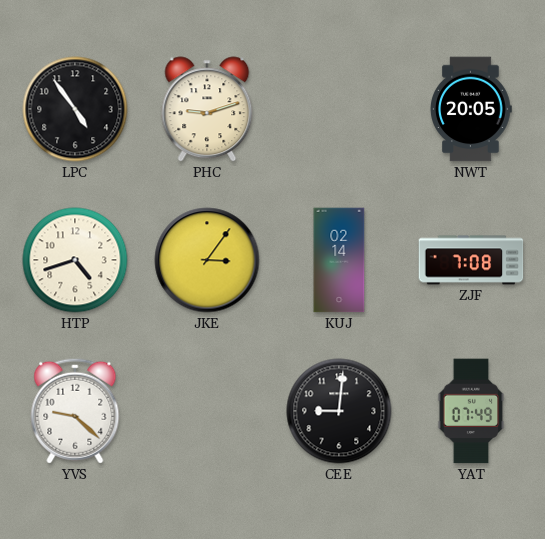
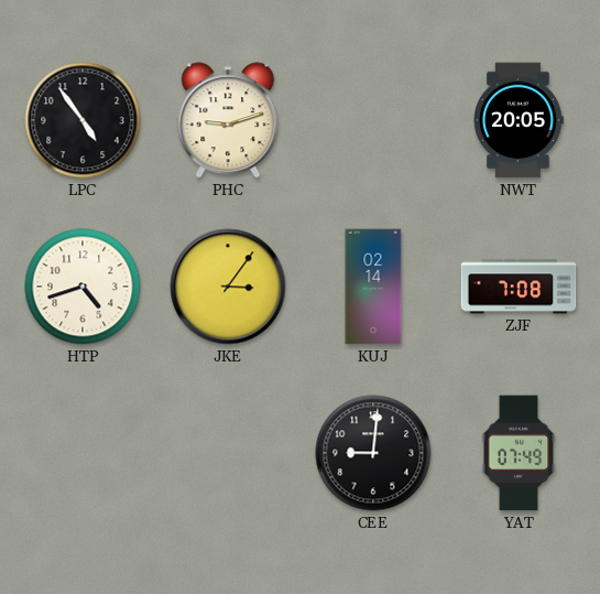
YVS: 9:22 -> none
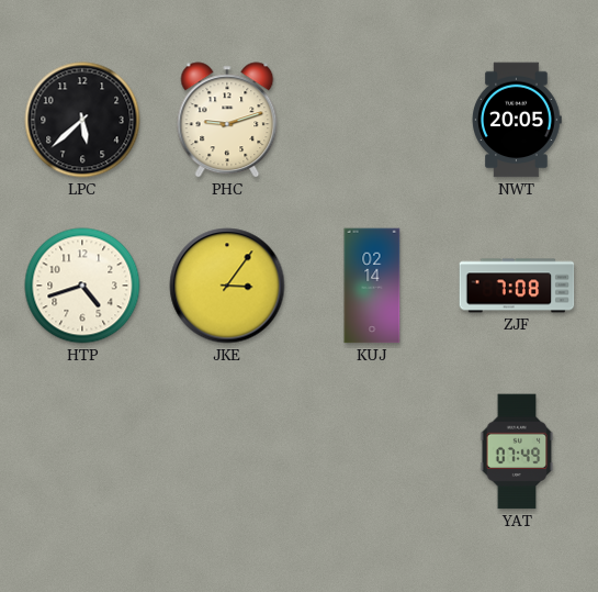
LPC: 4:54 -> 5:38
CEE: 9:01 -> none
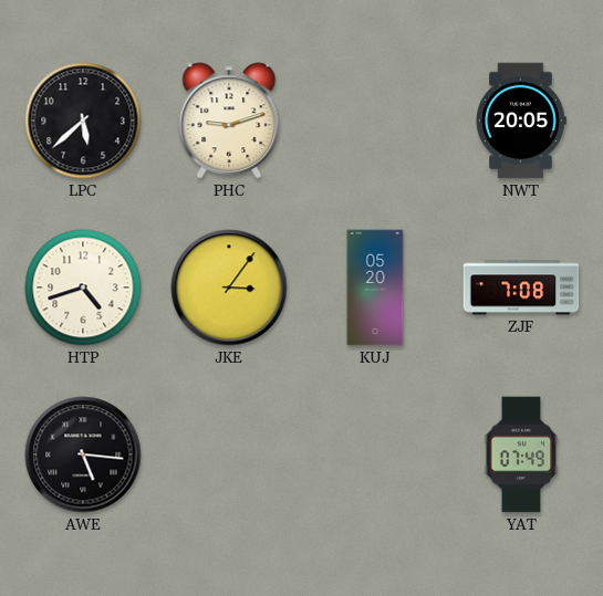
KUJ: 02:14 -> 05:20
AWE: none -> 5:16
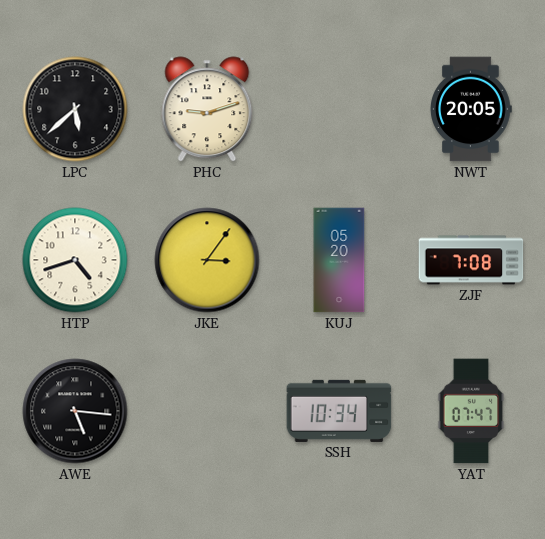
SSH: none -> 10:34
YAT: 07:49 -> 07:47
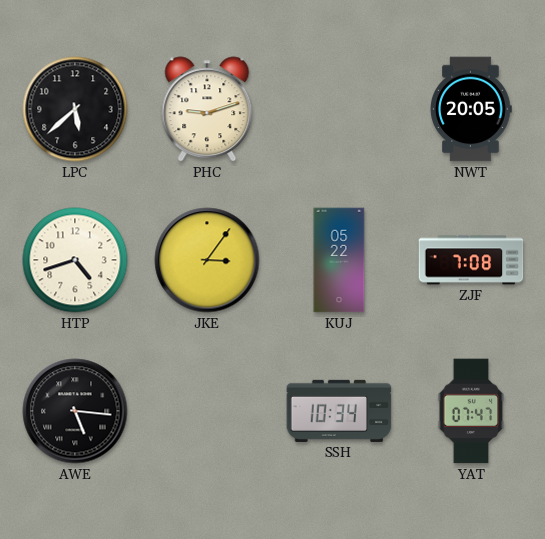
KUJ: 05:20 -> 05:22
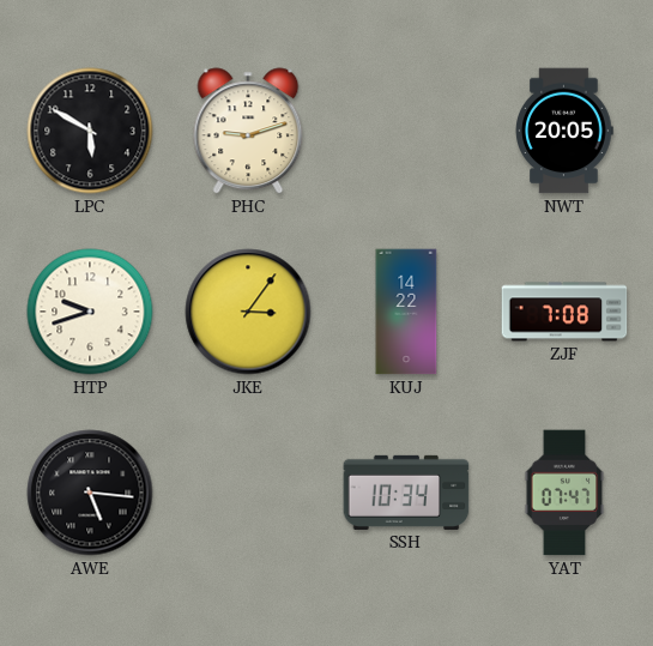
LPC: 5:38 -> 5:50
HTP: 4:42 -> 9:42
KUJ: 05:22 -> 14:22
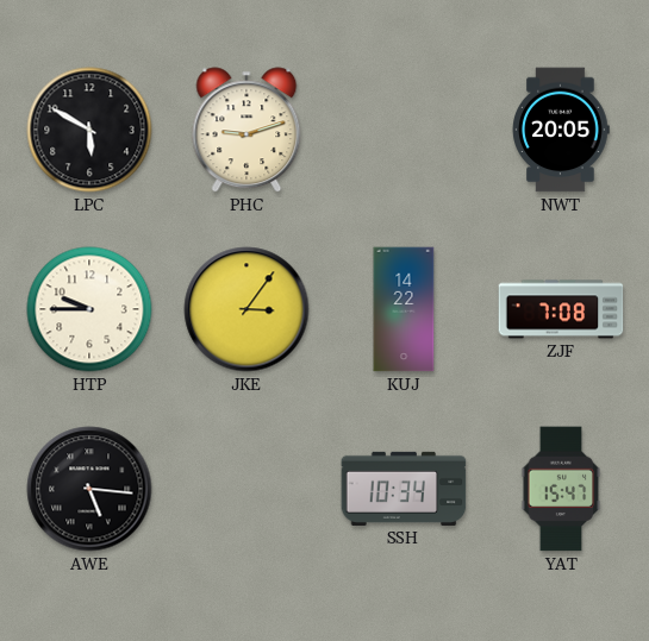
HTP: 9:42 -> 9:45
YAT: 07:47 -> 15:47
